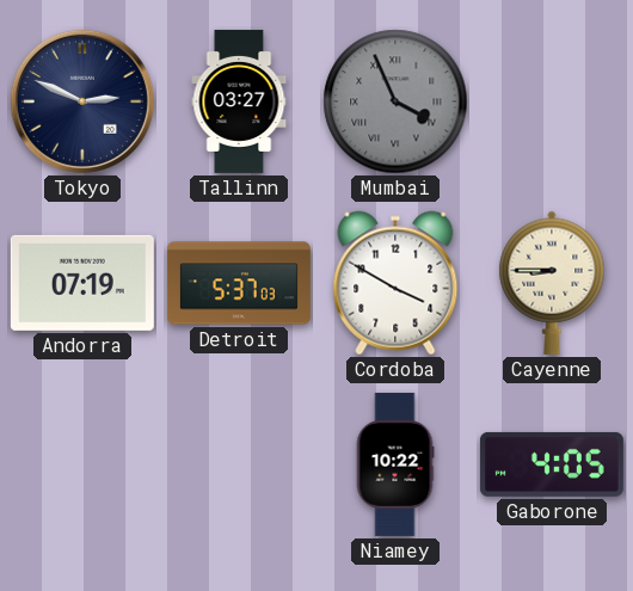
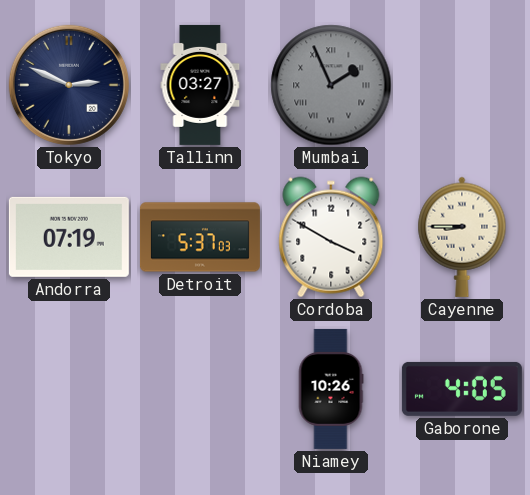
Mumbai: 3:56 -> 1:56
Niamey: 10:22 -> 10:26
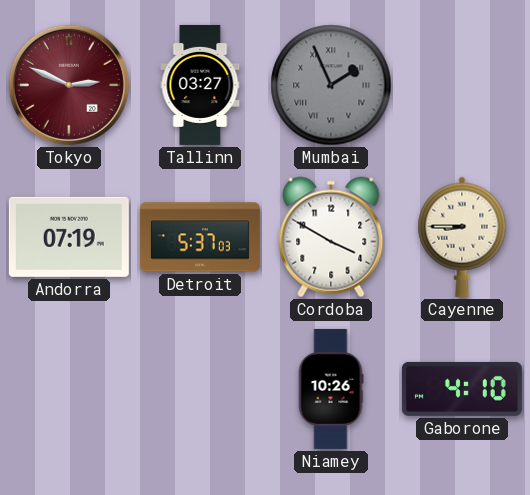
Tokyo dial: navy -> burgundy
Gaborone: 4:05 -> 4:10
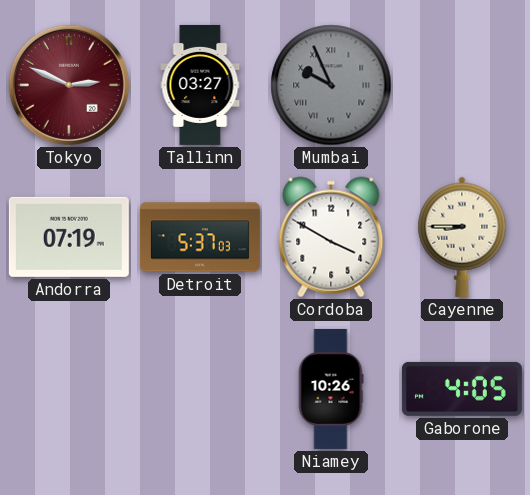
Mumbai: 1:56 -> 9:56
Gaborone: 4:10 -> 4:05
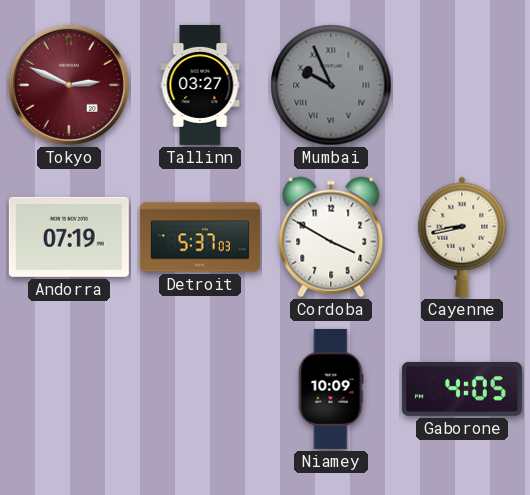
Cayenne: 8:45 -> 8:43
Niamey: 10:26 -> 10:09
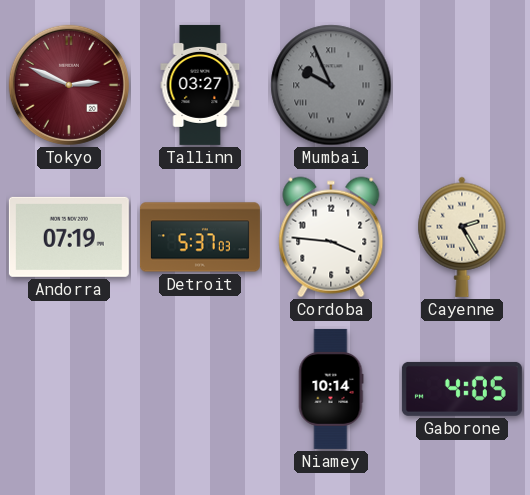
Cordoba: 3:50 -> 3:46
Cayenne: 8:43 -> 2:25
Niamey: 10:09 -> 10:14
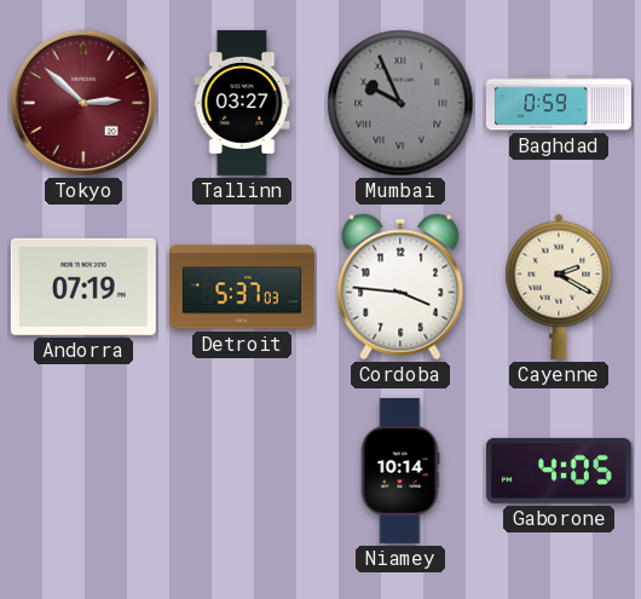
Tokyo: 2:49 -> 2:52
Baghdad: none -> 0:59
Cayenne: 2:25 -> 2:20
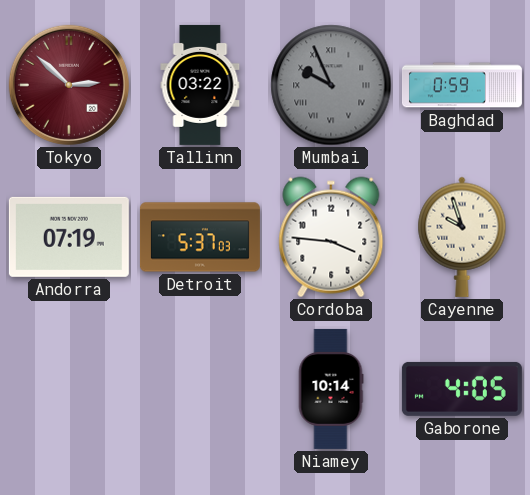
Tallinn: 03:27 -> 03:22
Cayenne: 2:20 -> 9:57
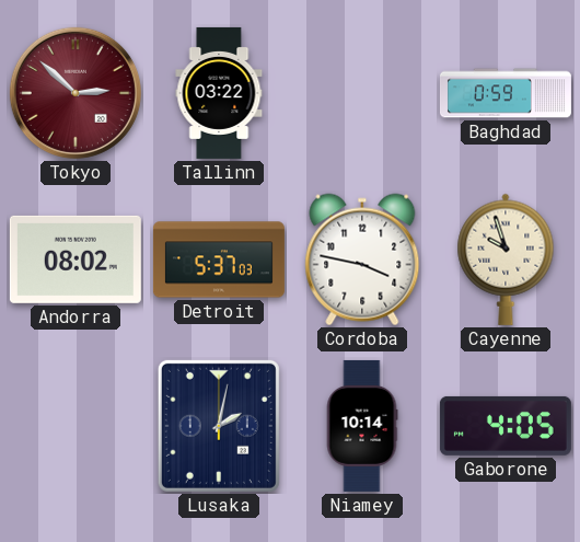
Mumbai: 9:56 -> none
Andorra: 07:19 -> 08:02
Cordoba: 3:46 -> 3:47
Lusaka: none -> 2:02
